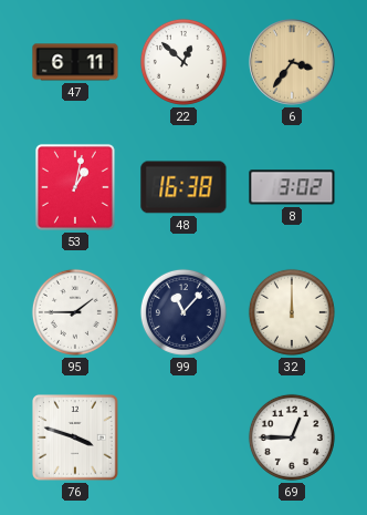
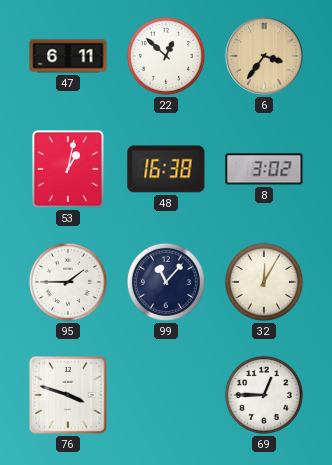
32: 12:00 -> 12:05
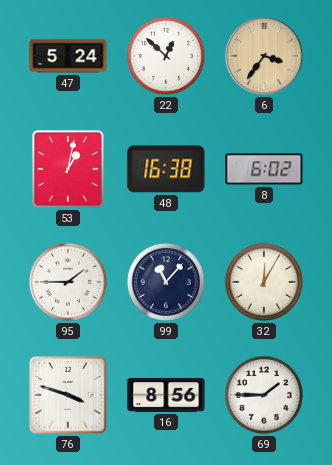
47: 6:11 -> 5:24
8: 3:02 -> 6:02
16: none -> 8:56
69: 12:45 -> 1:45
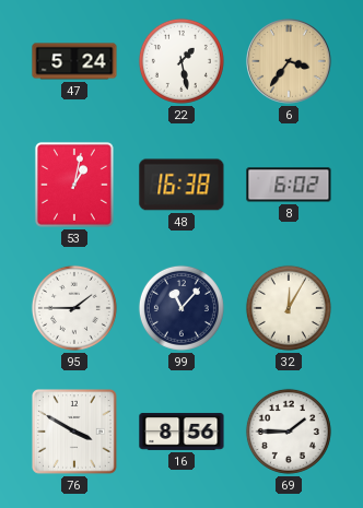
22: 12:52 -> 1:28
76: 3:48 -> 3:50
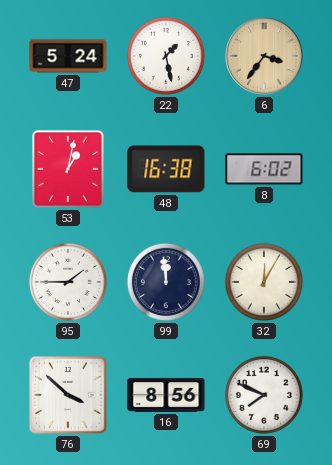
99: 11:07 -> 11:59
76: 3:50 -> 3:52
69: 1:45 -> 7:49
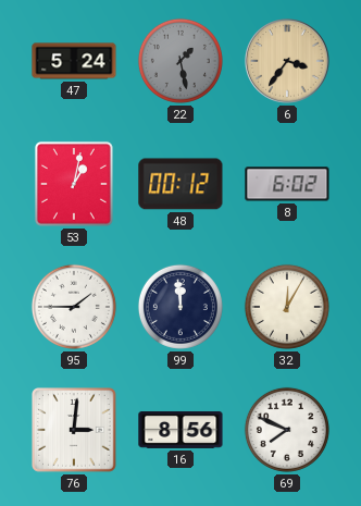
22 dial: white -> grey
48: 16:38 -> 00:12
76: 3:52 -> 3:01
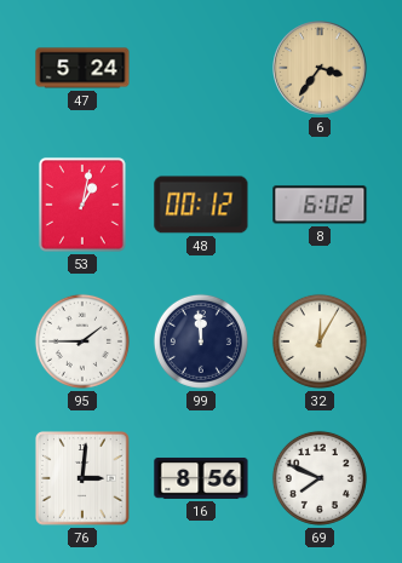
22: 1:28 -> none
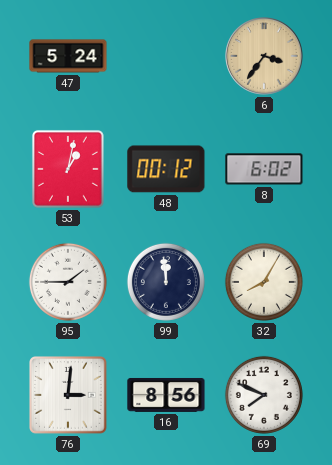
32: 12:05 -> 8:05
